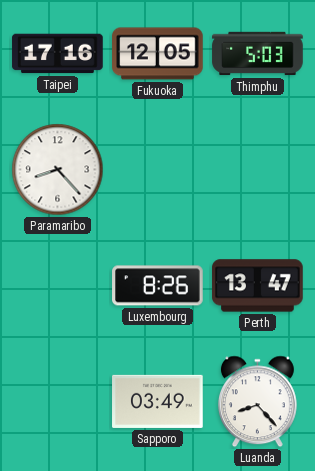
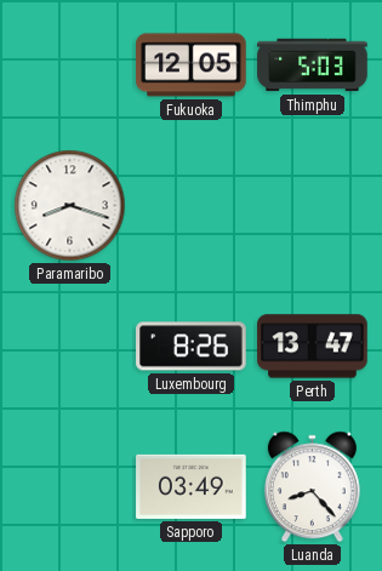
Taipei: 17:16 -> none
Paramaribo: 8:23 -> 8:18
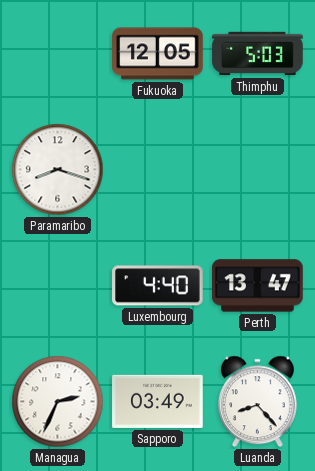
Luxembourg: 8:26 -> 4:40
Managua: none -> 2:34
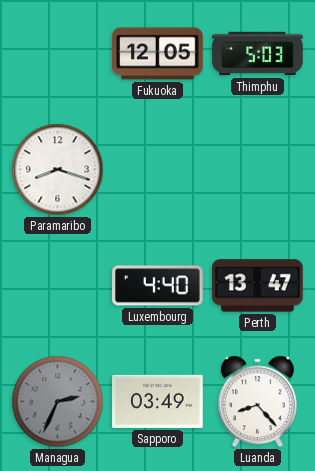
Managua dial: white -> grey
